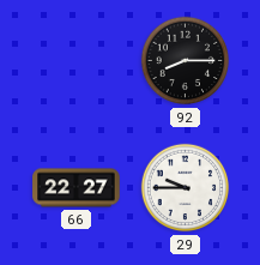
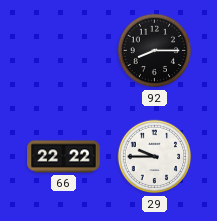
66: 22:27 -> 22:22
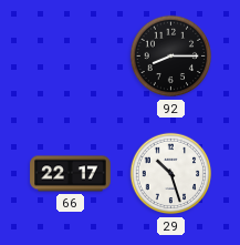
66: 22:22 -> 22:17
29: 9:45 -> 10:27
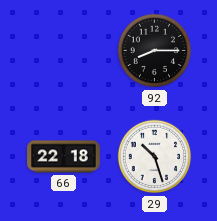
66: 22:17 -> 22:18
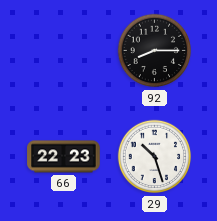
66: 22:18 -> 22:23
